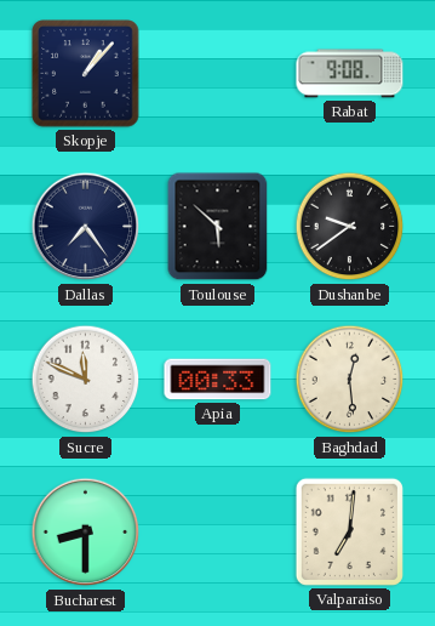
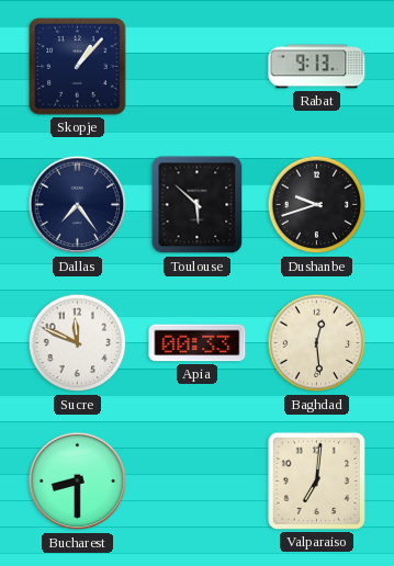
Rabat: 9:08 -> 9:13
Dushanbe: 9:39 -> 9:42
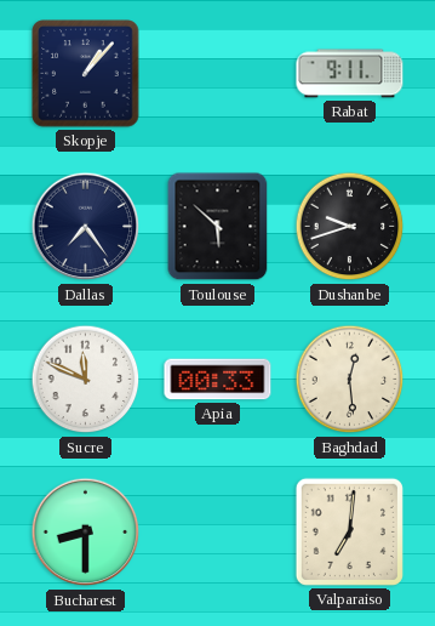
Rabat: 9:13 -> 9:11
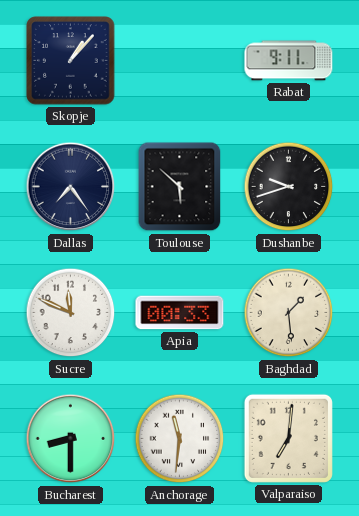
Baghdad: 12:29 -> 1:29
Anchorage: none -> 11:31
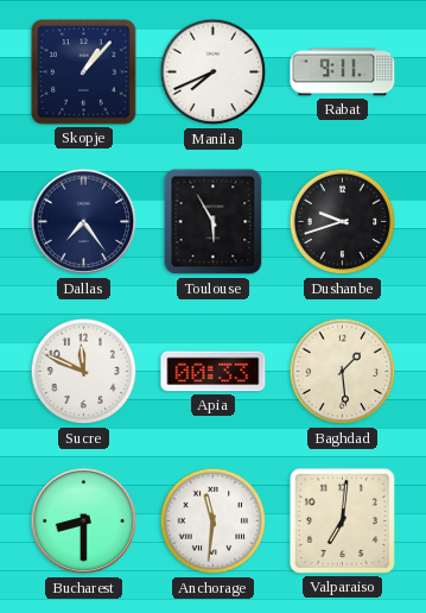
Manila: none -> 7:41
Toulouse: 5:52 -> 5:55
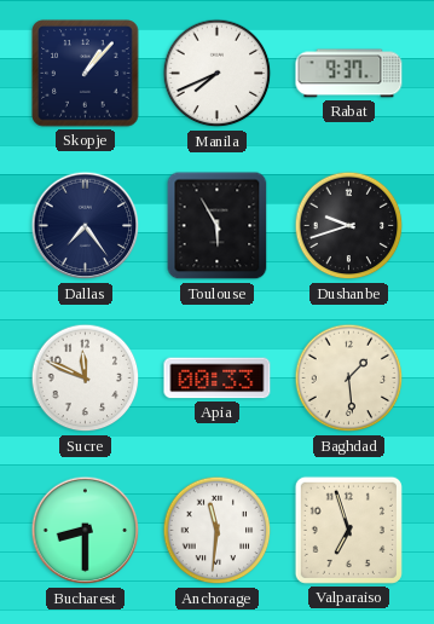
Rabat: 9:11 -> 9:37
Valparaiso: 7:01 -> 6:57
